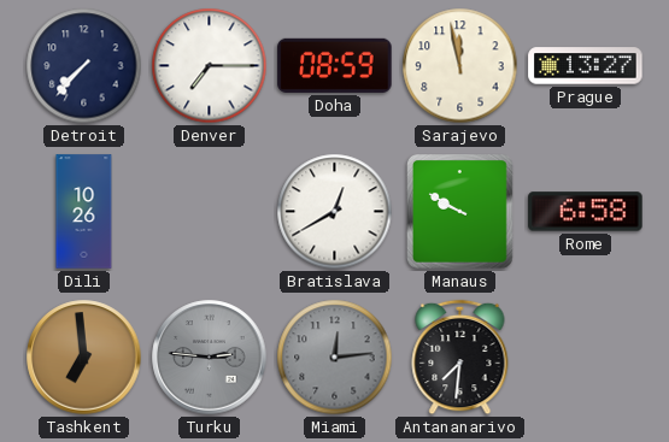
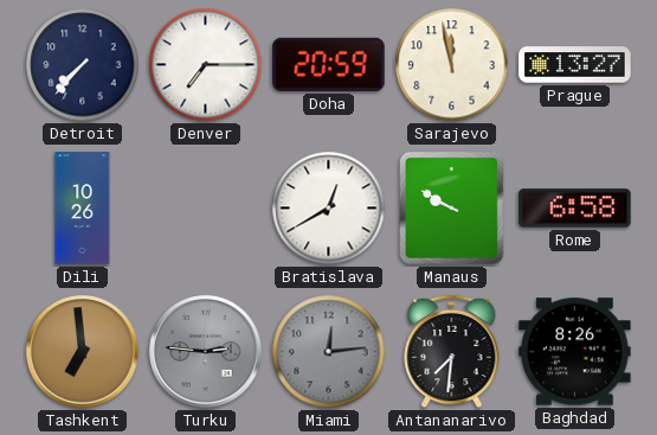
Doha: 08:59 -> 20:59
Baghdad: none -> 8:26
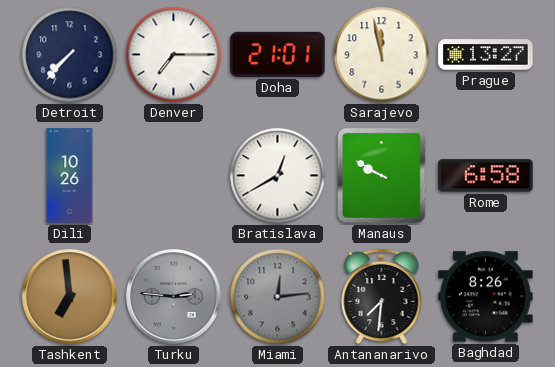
Doha: 20:59 -> 21:01
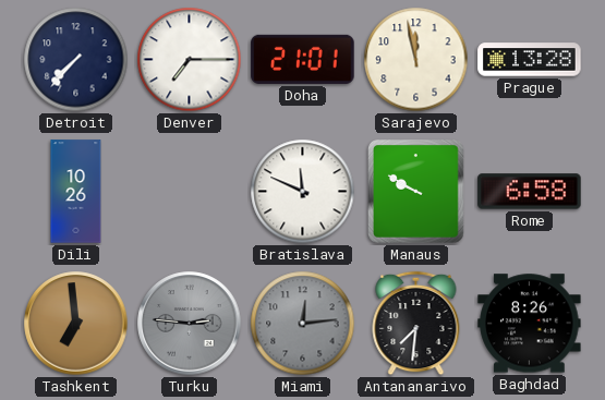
Prague: 13:27 -> 13:28
Bratislava: 12:40 -> 11:49
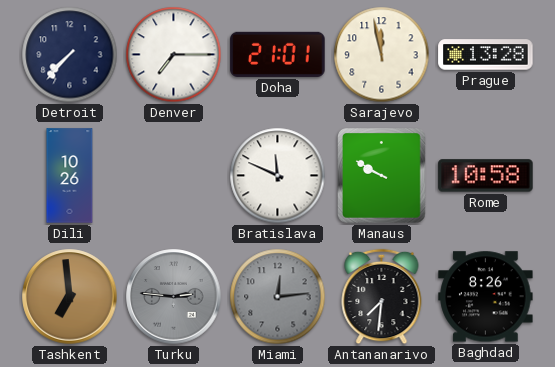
Rome: 6:58 -> 10:58
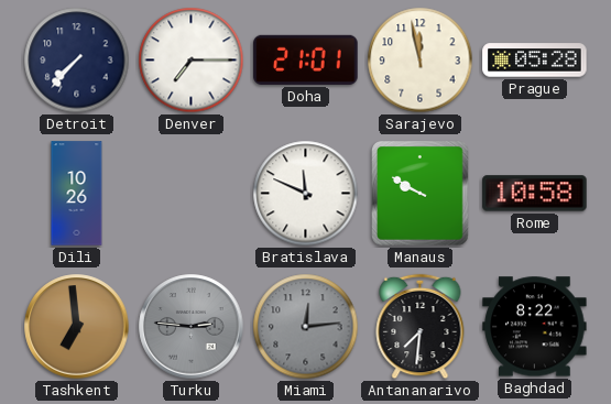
Prague: 13:28 -> 05:28
Baghdad: 8:26 -> 8:22
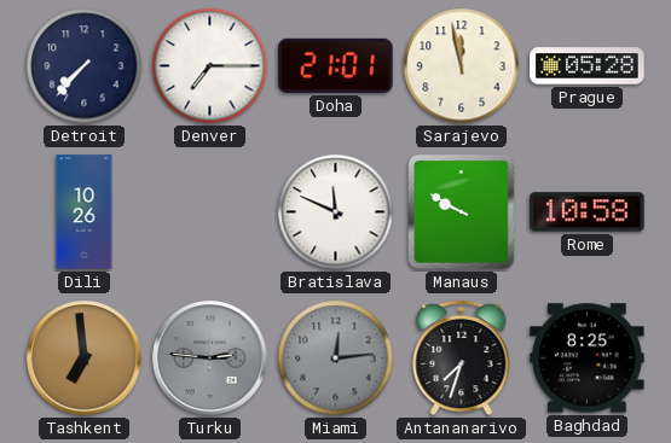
Antananarivo: 7:31 -> 7:33
Baghdad: 8:22 -> 8:25
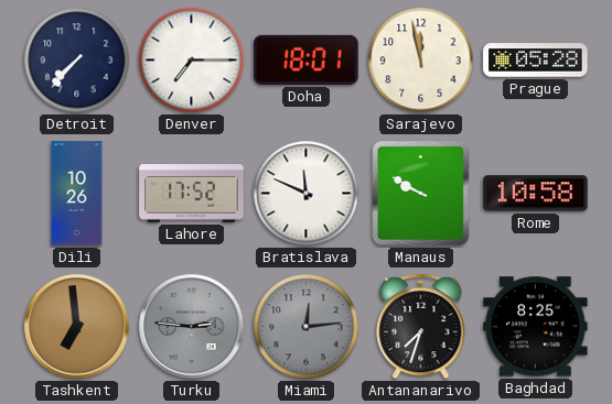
Doha: 21:01 -> 18:01
Lahore: none -> 17:52
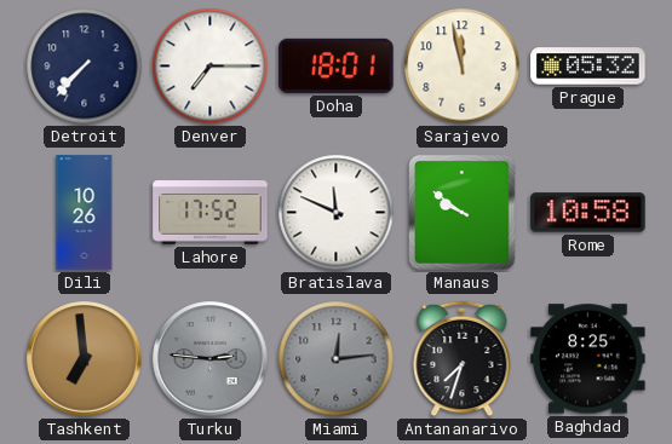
Prague: 05:28 -> 05:32
Manaus: 9:50 -> 9:51
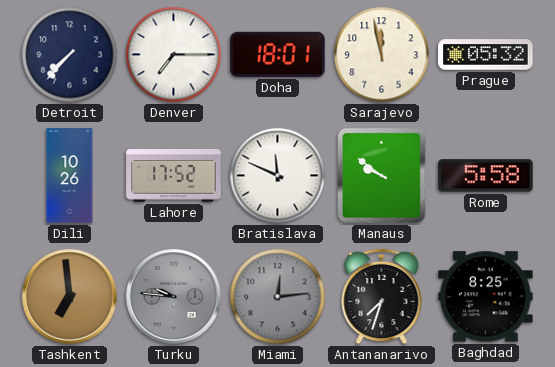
Rome: 10:58 -> 5:58
Turku: 2:46 -> 9:46
